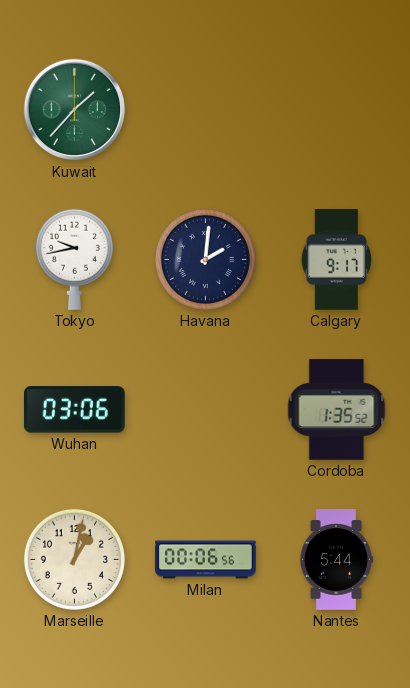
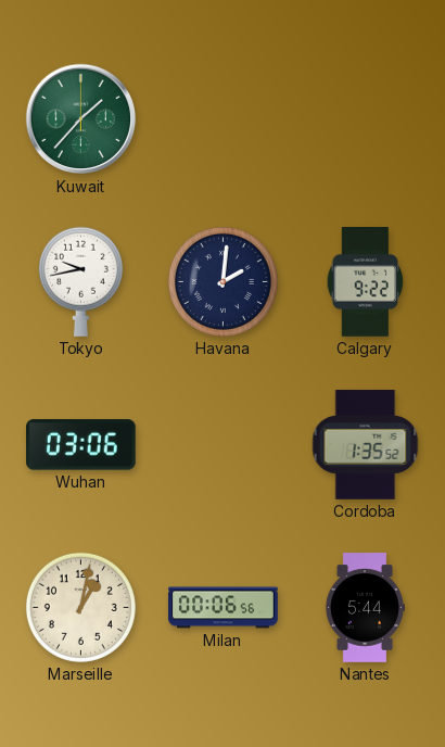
Calgary: 9:17 -> 9:22
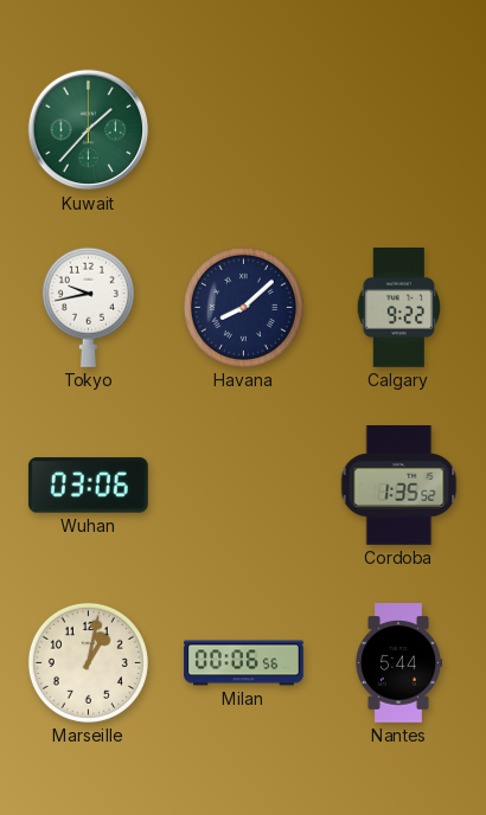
Havana: 2:01 -> 8:08
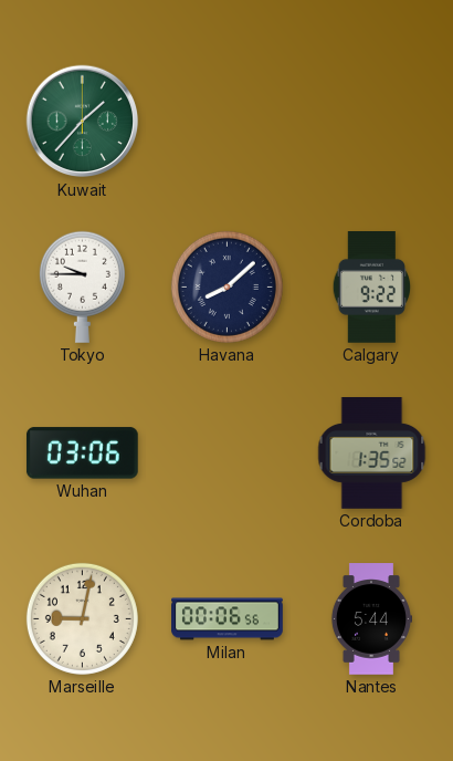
Tokyo: 9:43 -> 9:45
Marseille: 1:02 -> 9:02
